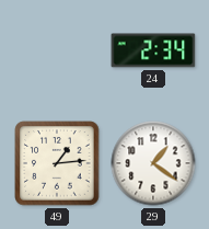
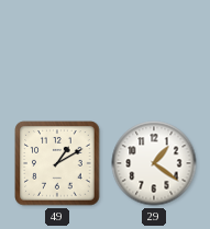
24: 2:34 -> none
49: 1:14 -> 1:10
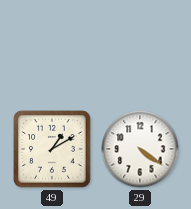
29: 1:21 -> 4:21
